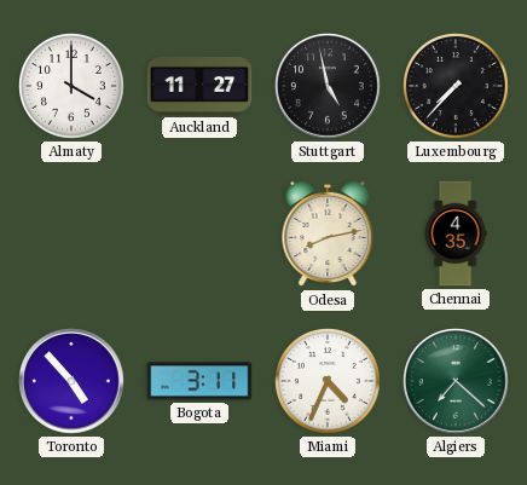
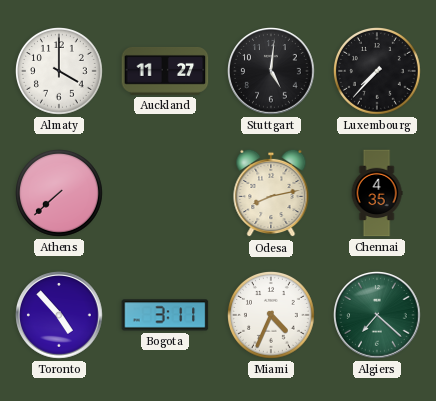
Stuttgart: 4:58 -> 5:01
Athens: none -> 7:38
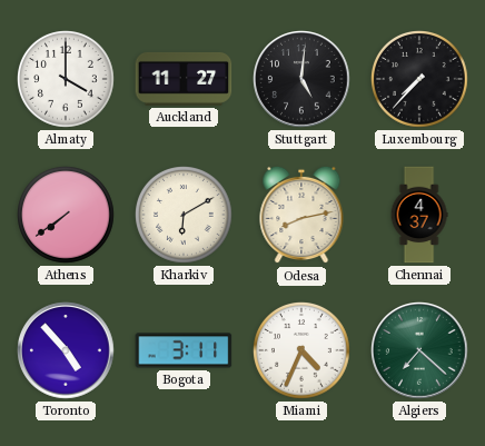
Athens: 7:38 -> 7:39
Kharkiv: none -> 6:10
Chennai: 4:35 -> 4:37
